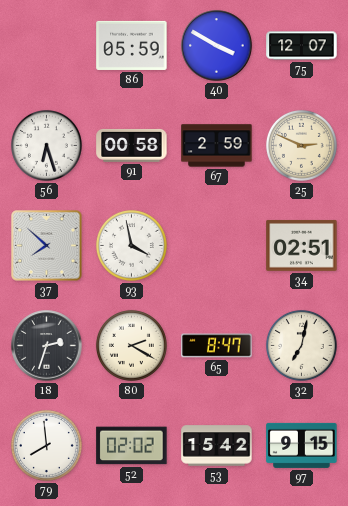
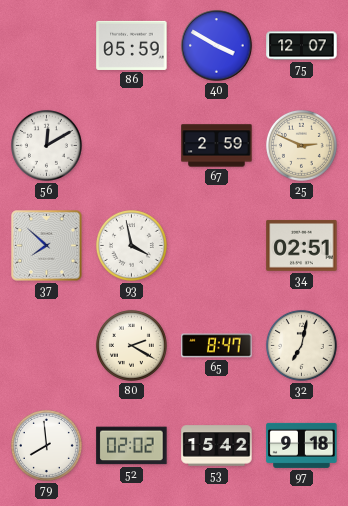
56: 6:27 -> 12:10
91: 00:58 -> none
18: 2:33 -> none
97: 9:15 -> 9:18
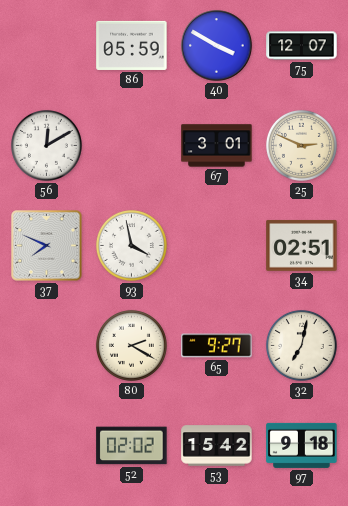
67: 2:59 -> 3:01
37: 7:52 -> 7:49
65: 8:47 -> 9:27
79: 7:59 -> none
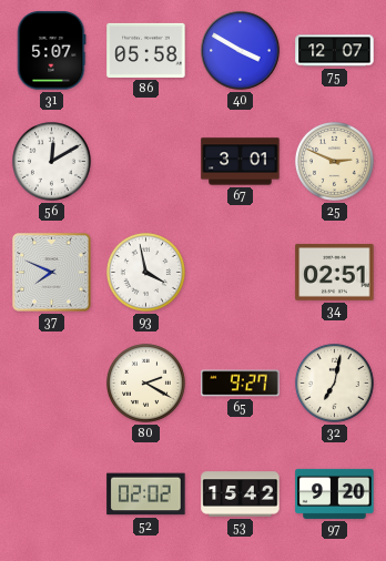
31: none -> 5:07
86: 05:59 -> 05:58
97: 9:18 -> 9:20
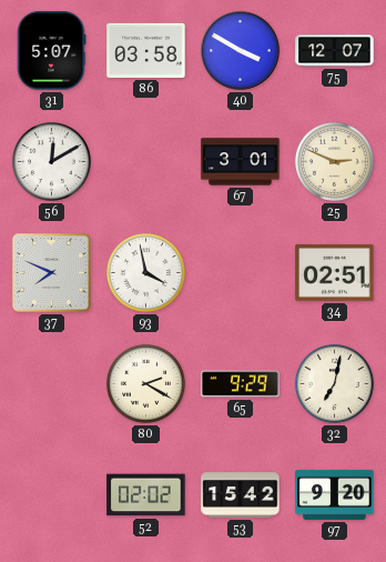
86: 05:58 -> 03:58
65: 9:27 -> 9:29
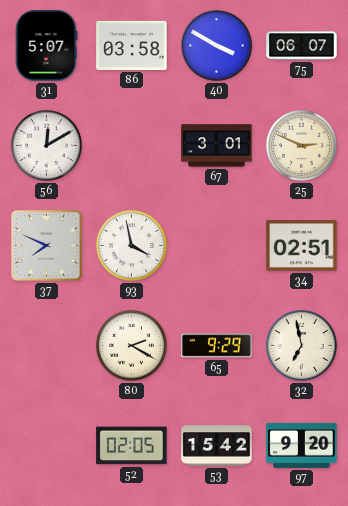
75: 12:07 -> 06:07
32: 7:02 -> 6:58
52: 02:02 -> 02:05
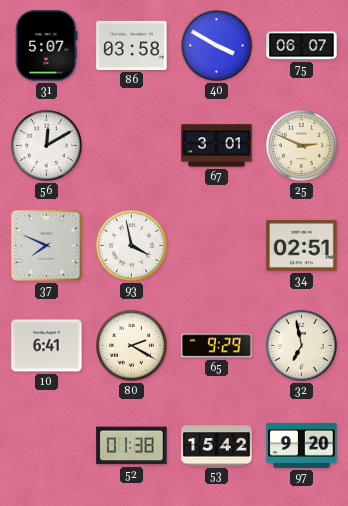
10: none -> 6:41
52: 02:05 -> 01:38
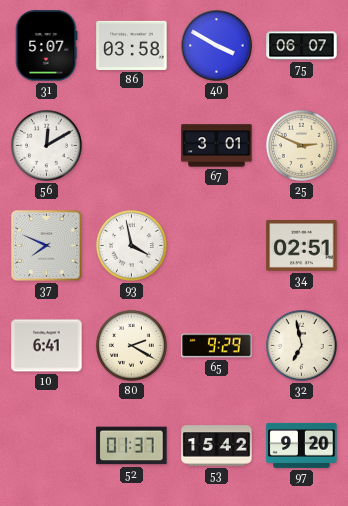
52: 01:38 -> 01:37
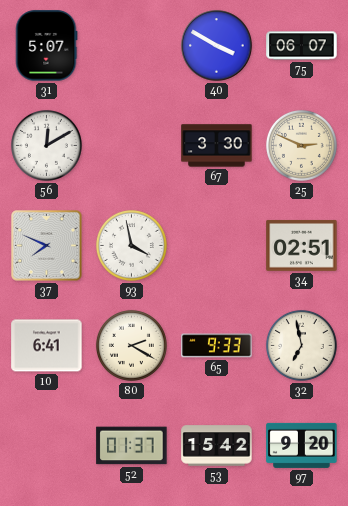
86: 03:58 -> none
67: 3:01 -> 3:30
65: 9:29 -> 9:33
